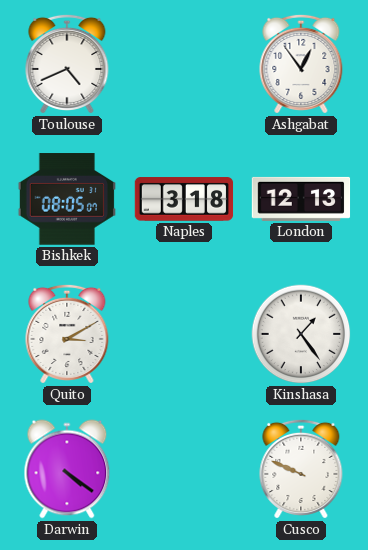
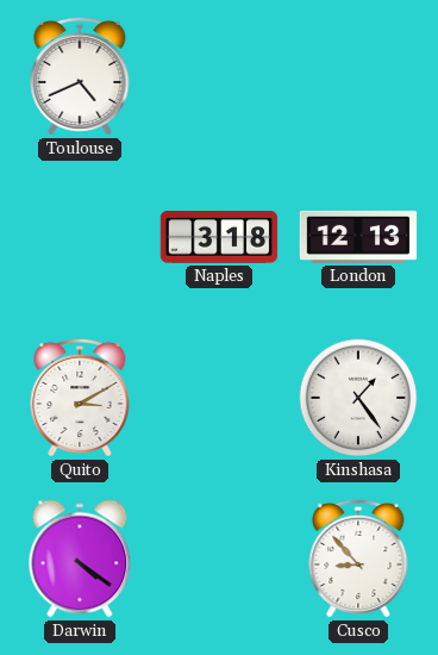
Ashgabat: 12:54 -> none
Bishkek: 08:05 -> none
Cusco: 9:49 -> 8:53
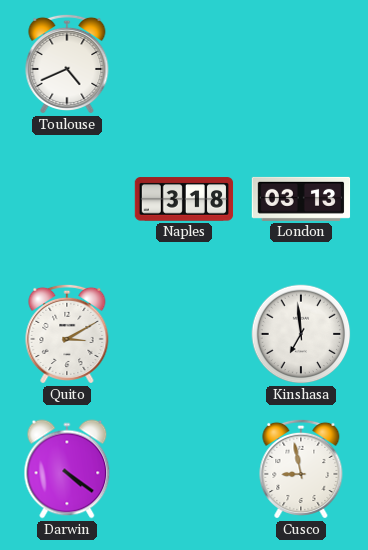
London: 12:13 -> 03:13
Kinshasa: 1:24 -> 6:59
Cusco: 8:53 -> 8:58
